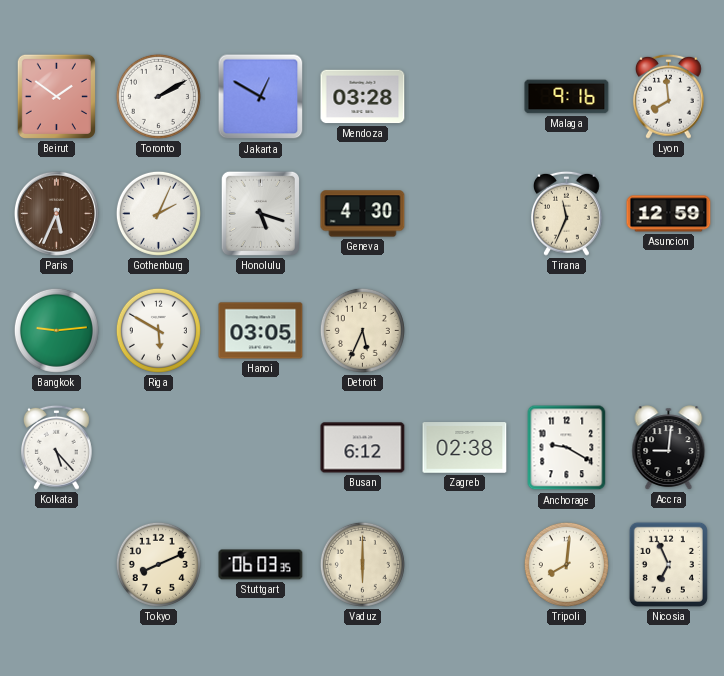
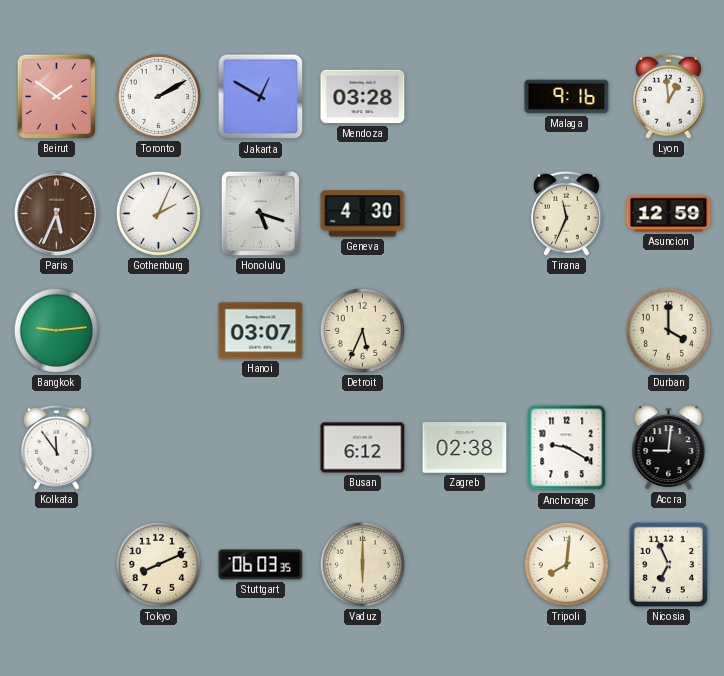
Lyon: 7:59 -> 12:59
Riga: 5:50 -> none
Hanoi: 03:05 -> 03:07
Durban: none -> 4:00
Kolkata: 5:23 -> 11:54
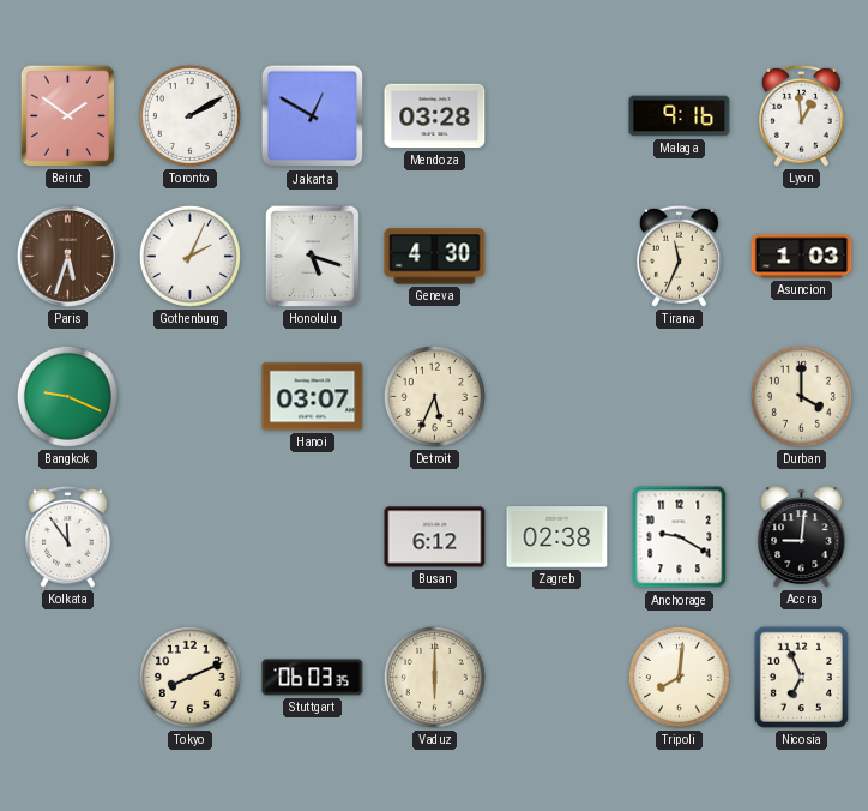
Paris: 5:34 -> 5:33
Asuncion: 12:59 -> 1:03
Bangkok: 9:14 -> 9:19
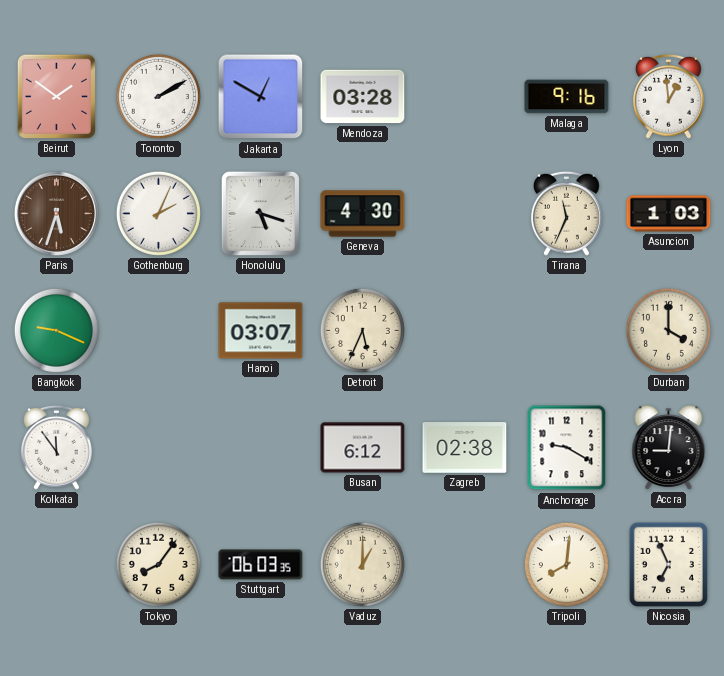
Tokyo: 8:11 -> 8:06
Vaduz: 6:00 -> 1:00
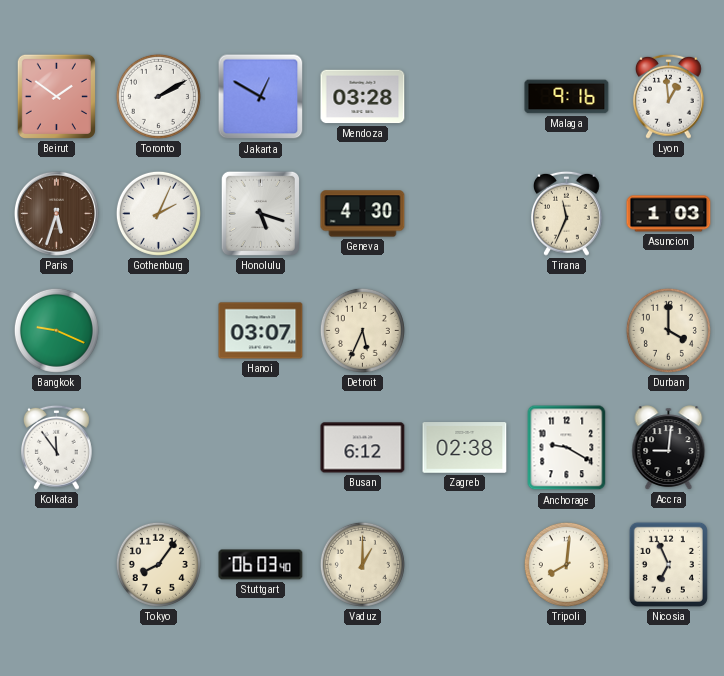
Stuttgart: 06:03:35 -> 06:03:40
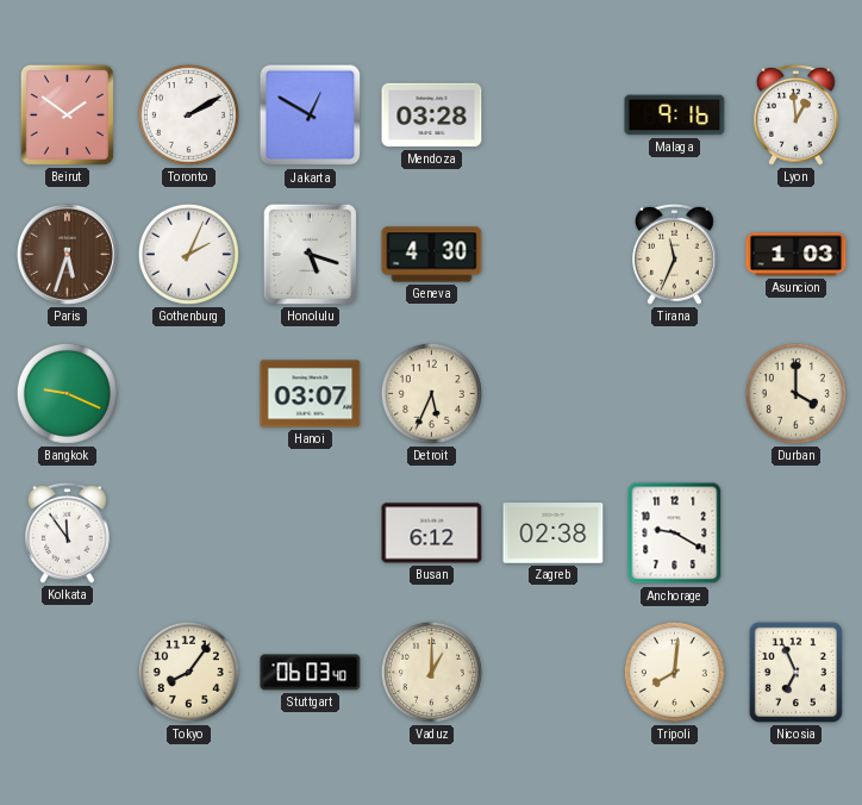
Accra: 9:01 -> none
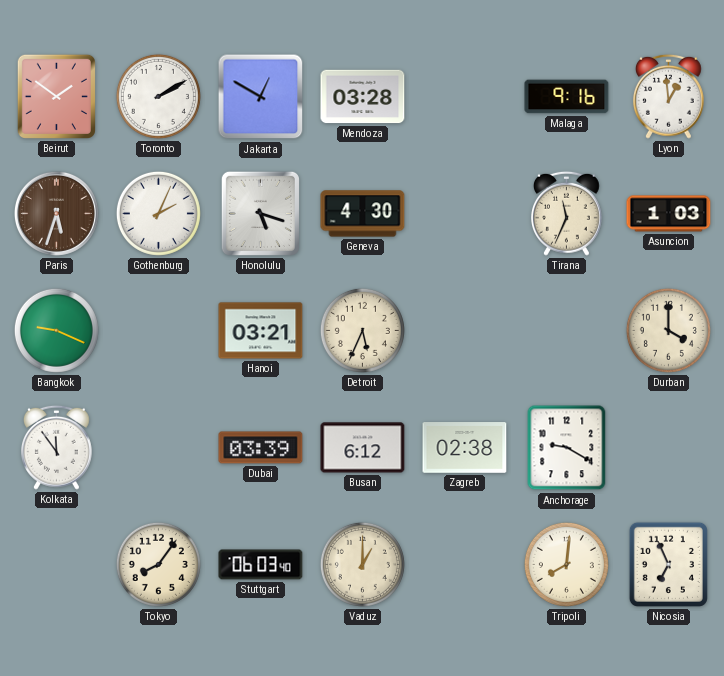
Hanoi: 03:07 -> 03:21
Dubai: none -> 03:39
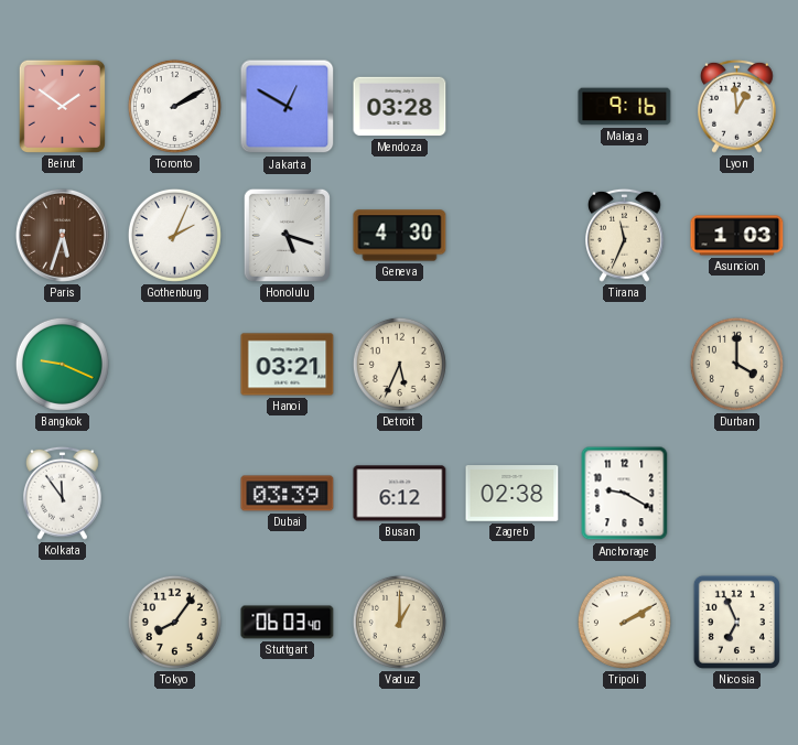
Tripoli: 8:01 -> 2:10
